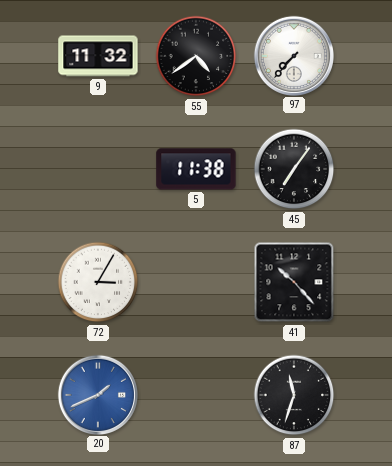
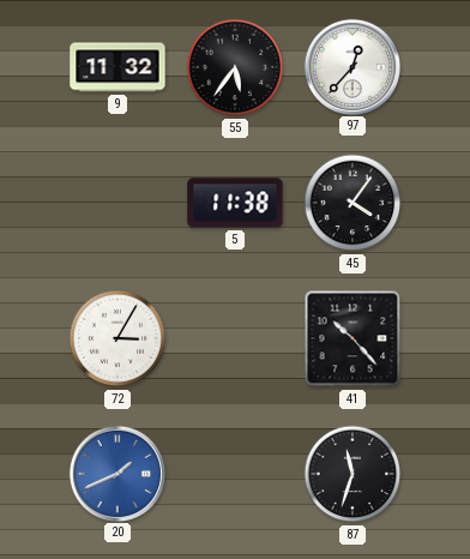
55: 4:39 -> 5:36
97: 7:37 -> 12:37
45: 7:06 -> 4:06
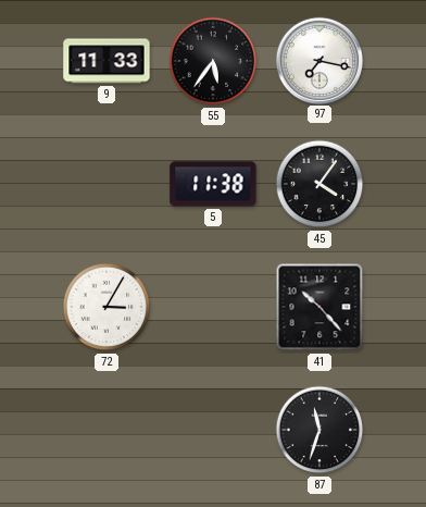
9: 11:32 -> 11:33
97: 12:37 -> 7:17
20: 1:41 -> none
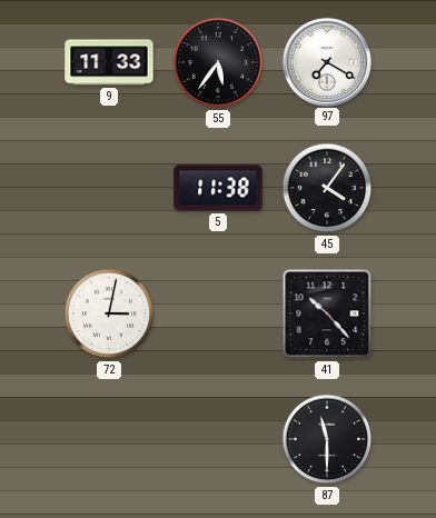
97: 7:17 -> 7:20
72: 3:05 -> 3:02
87: 11:33 -> 11:30
